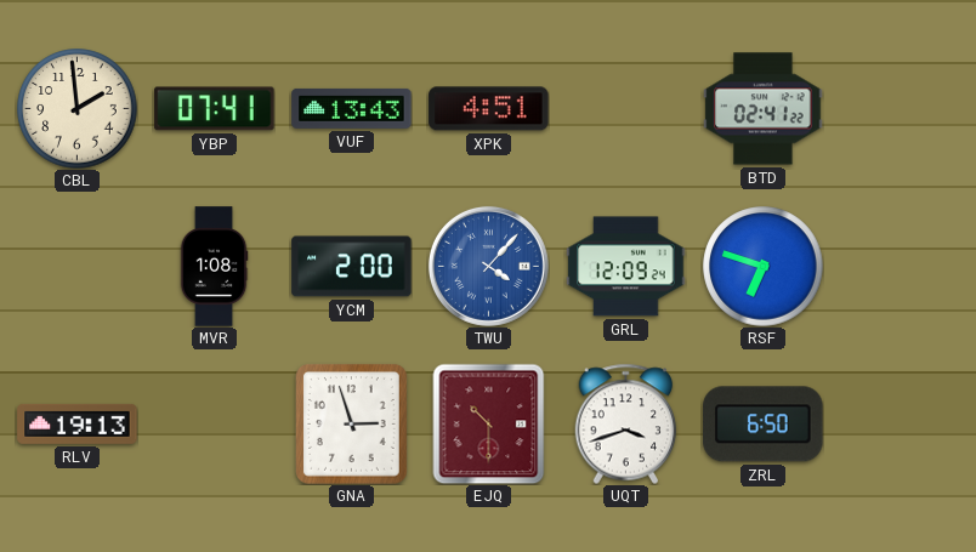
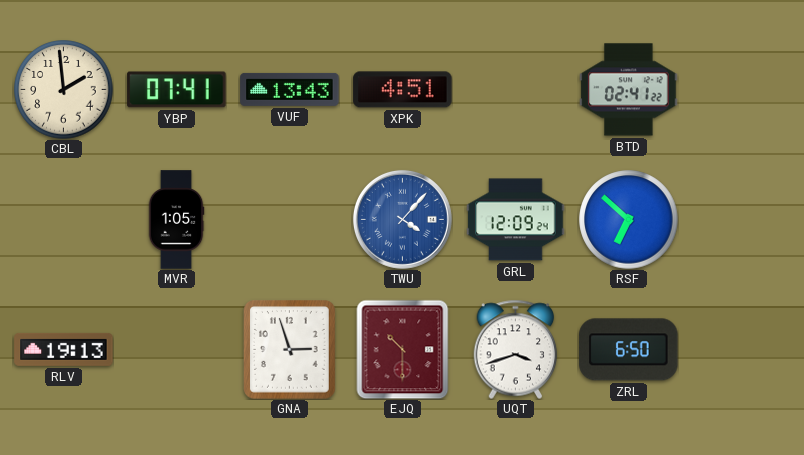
MVR: 1:08 -> 1:05
YCM: 2:00 -> none
RSF: 6:48 -> 6:52
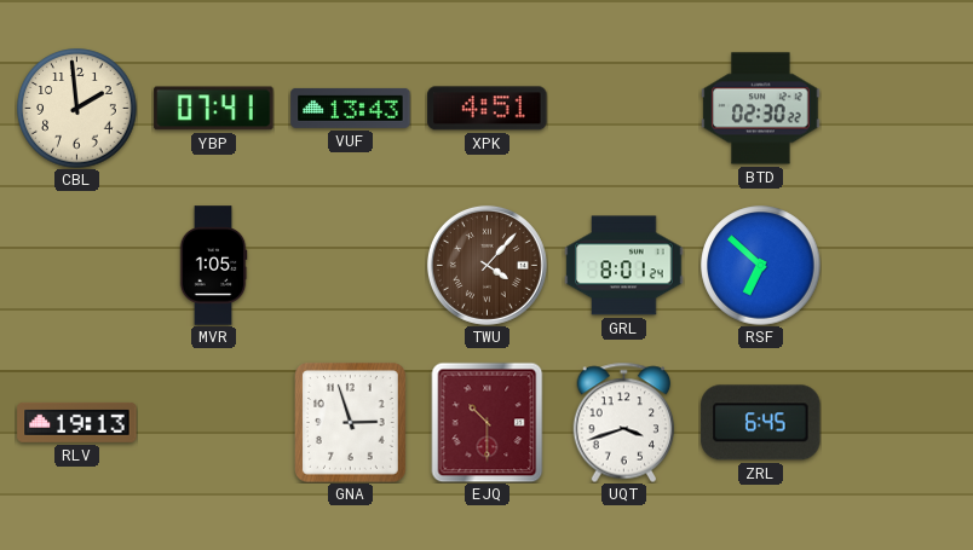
BTD: 02:41 -> 02:30
TWU dial: blue -> brown
GRL: 12:09 -> 8:01
ZRL: 6:50 -> 6:45
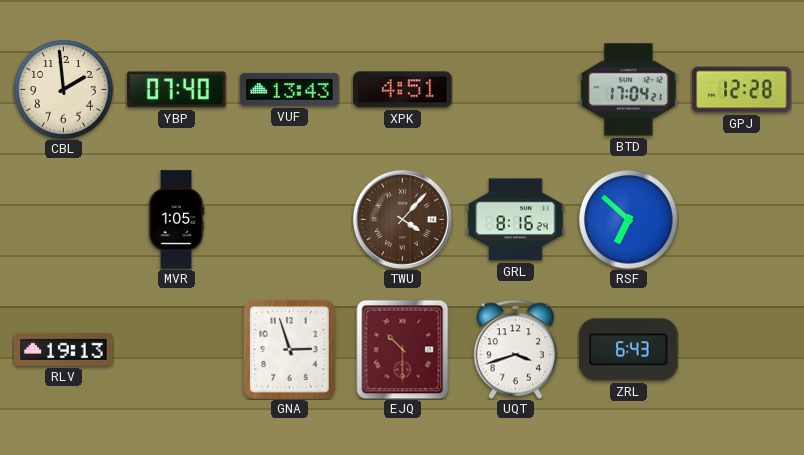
YBP: 07:41 -> 07:40
BTD: 02:30 -> 17:04
GPJ: none -> 12:28
GRL: 8:01 -> 8:16
ZRL: 6:45 -> 6:43
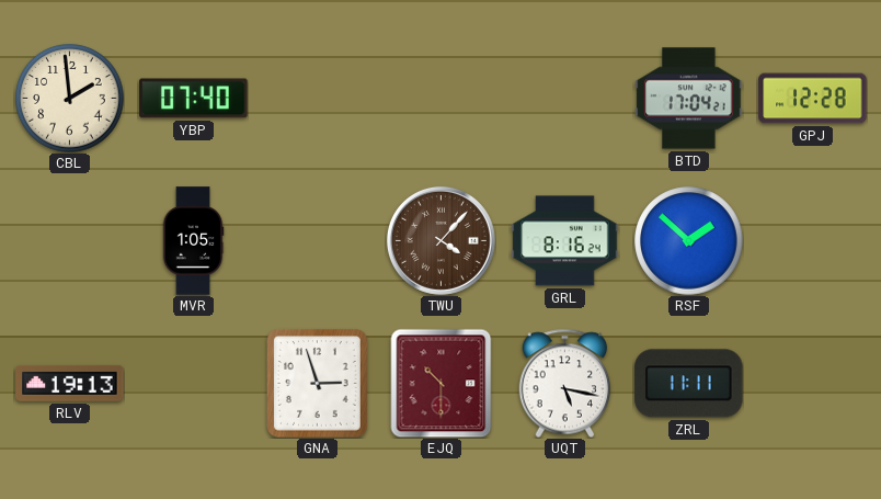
VUF: 13:43 -> none
XPK: 4:51 -> none
RSF: 6:52 -> 1:52
UQT: 3:42 -> 5:17
ZRL: 6:43 -> 11:11
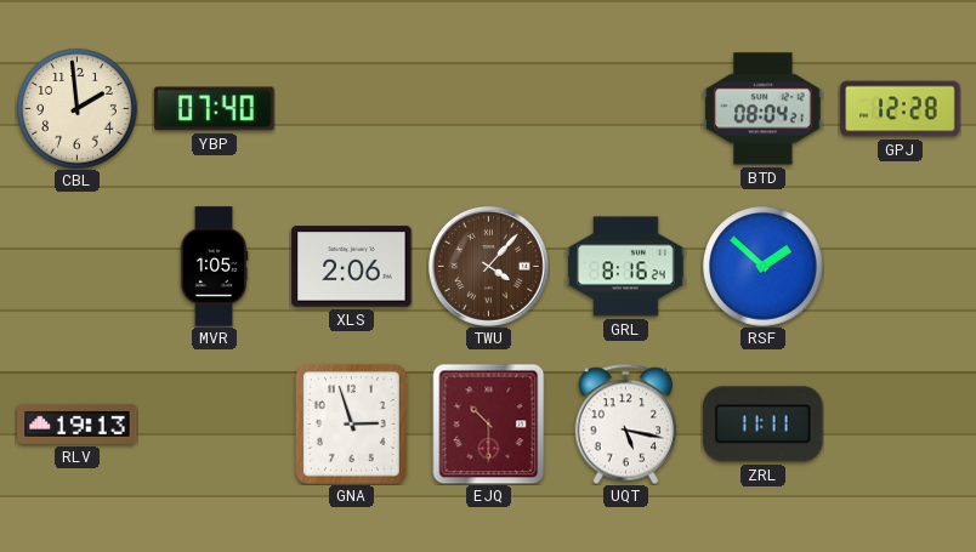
BTD: 17:04 -> 08:04
XLS: none -> 2:06
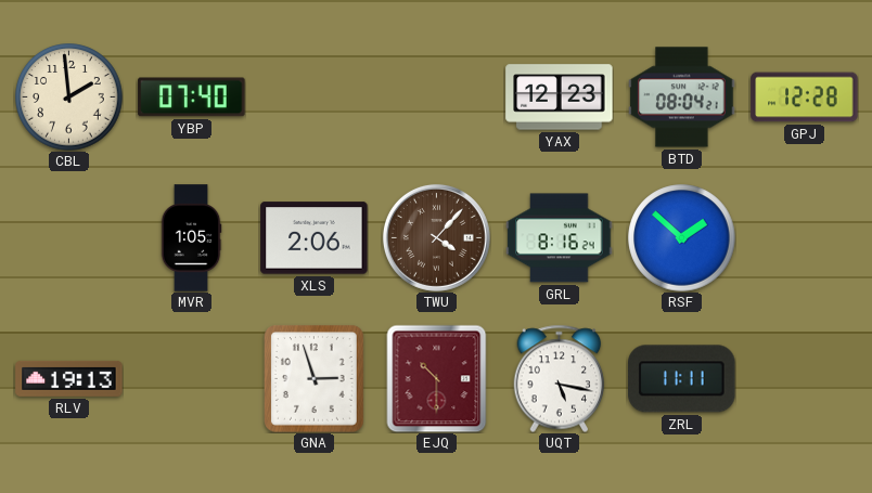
YAX: none -> 12:23
